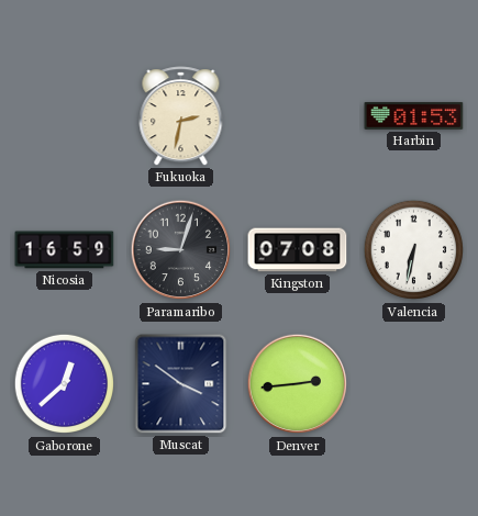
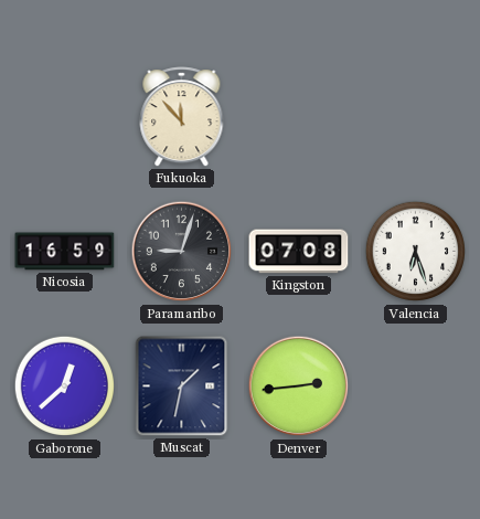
Fukuoka: 2:32 -> 11:53
Harbin: 01:53 -> none
Valencia: 6:32 -> 6:27
Muscat: 3:51 -> 1:32
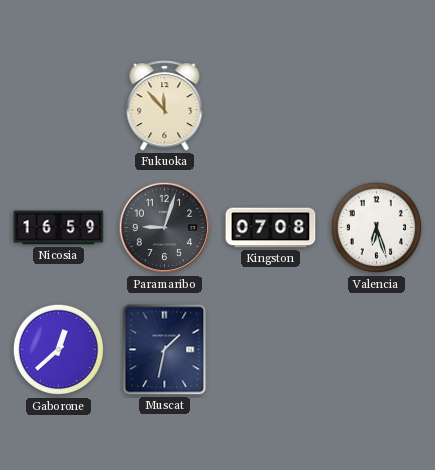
Denver: 2:44 -> none
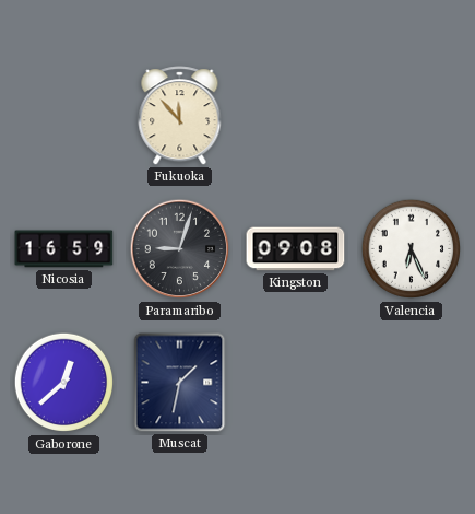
Kingston: 07:08 -> 09:08
Valencia: 6:27 -> 6:26
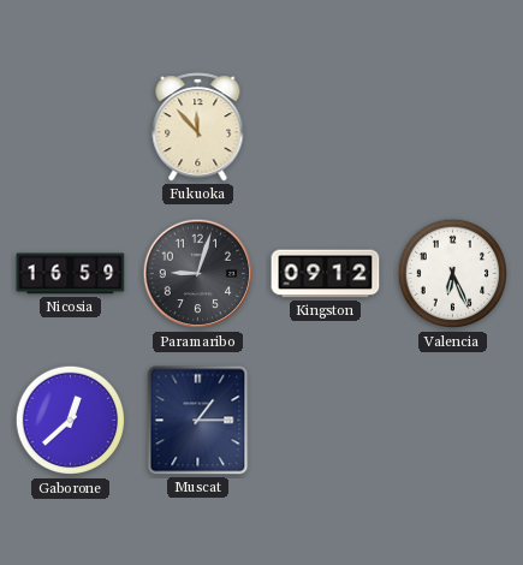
Kingston: 09:08 -> 09:12
Muscat: 1:32 -> 1:15
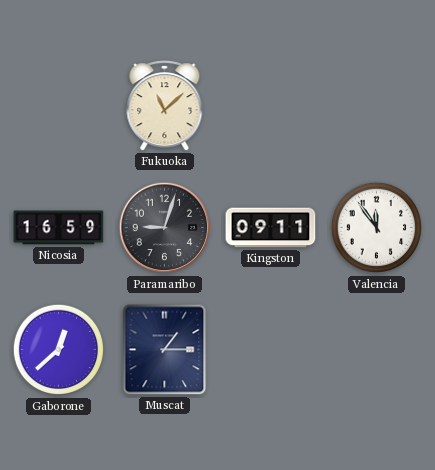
Fukuoka: 11:53 -> 11:08
Kingston: 09:12 -> 09:11
Valencia: 6:26 -> 11:54
